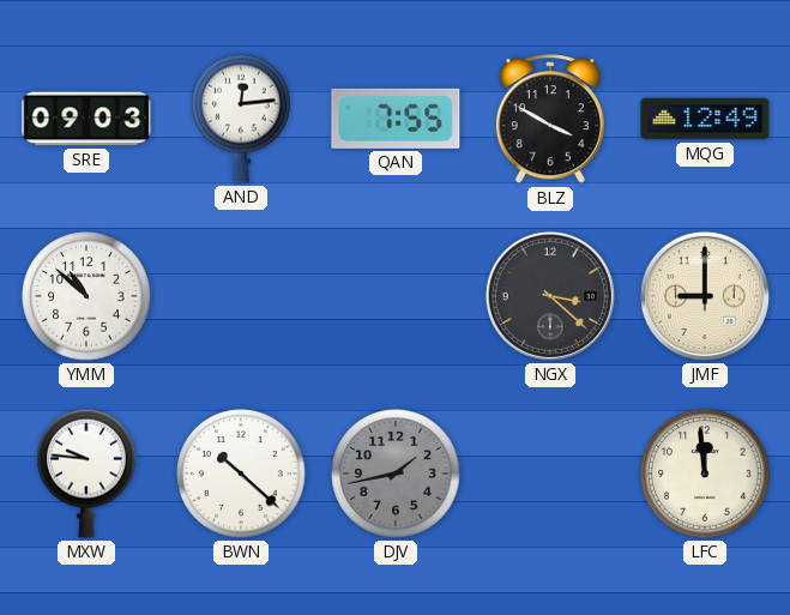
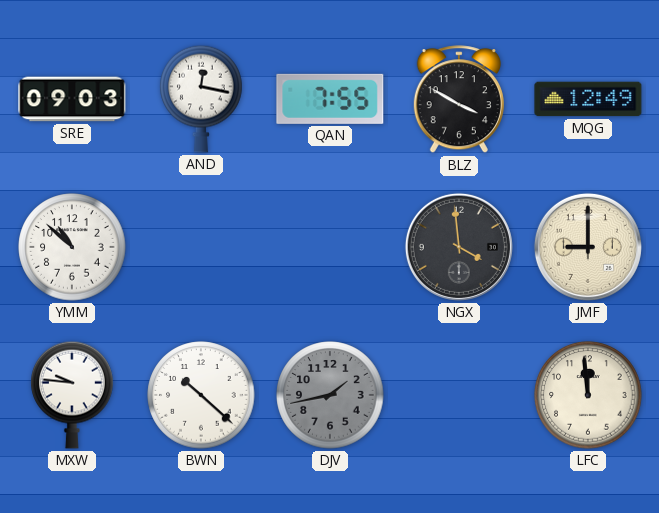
AND: 12:14 -> 12:17
NGX: 3:22 -> 3:59
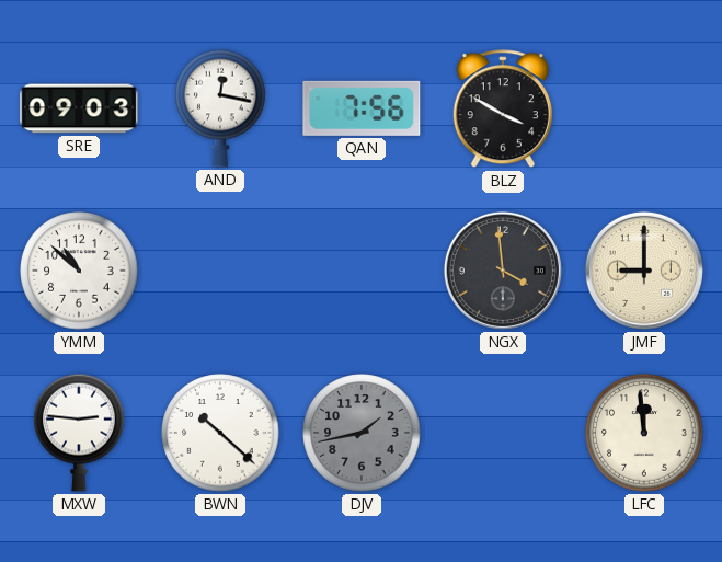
QAN: 7:55 -> 7:56
MQG: 12:49 -> none
MXW: 9:46 -> 2:46
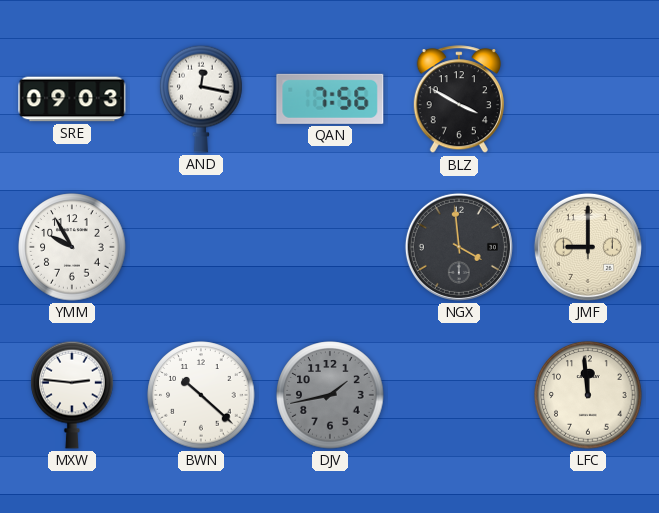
YMM: 10:52 -> 9:55
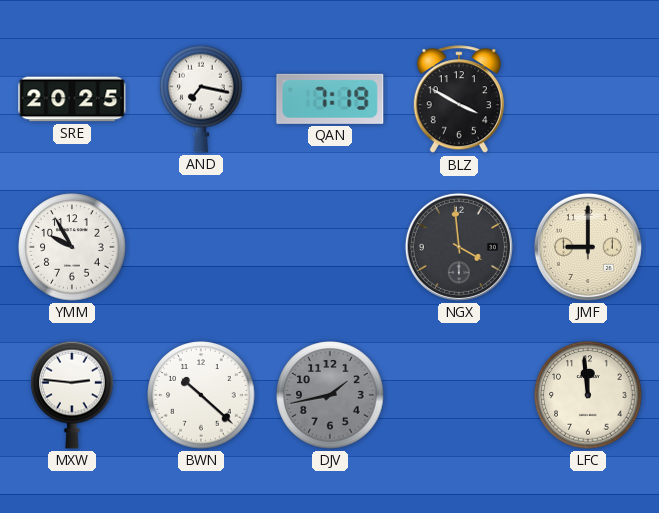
SRE: 09:03 -> 20:25
AND: 12:17 -> 7:17
QAN: 7:56 -> 7:19
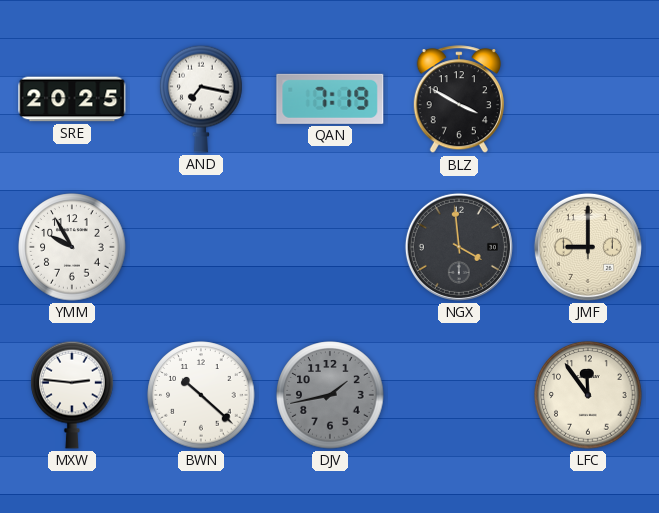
LFC: 11:59 -> 11:54
